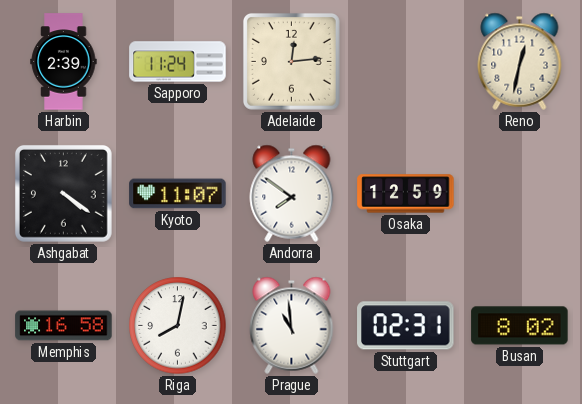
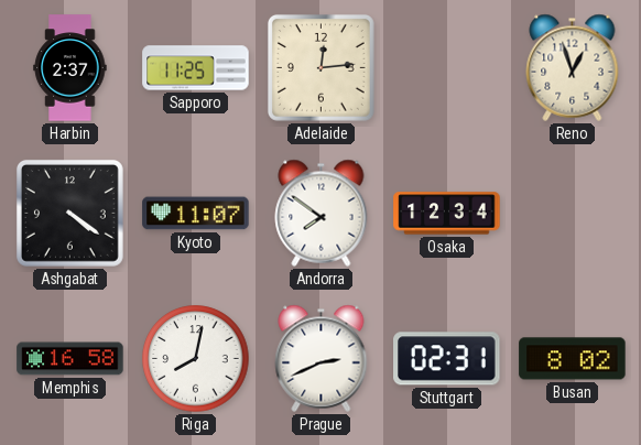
Harbin: 2:39 -> 2:37
Sapporo: 11:24 -> 11:25
Reno: 12:32 -> 12:57
Osaka: 12:59 -> 12:34
Prague: 10:59 -> 2:41
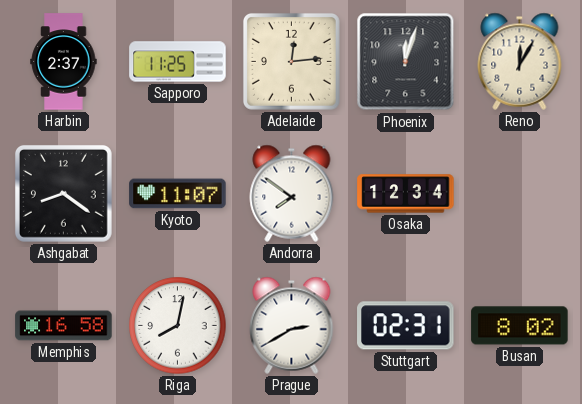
Phoenix: none -> 12:03
Reno: 12:57 -> 12:05
Ashgabat: 4:21 -> 8:21
Prague: 2:41 -> 2:40
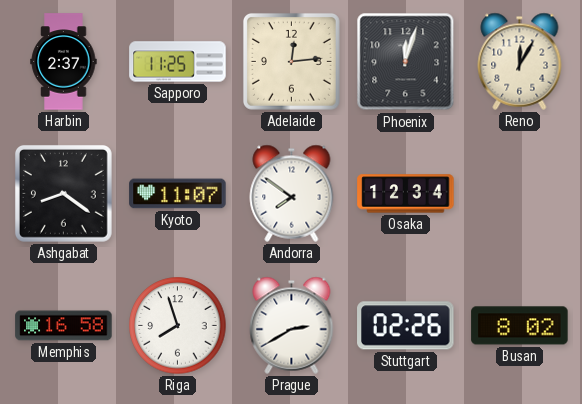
Riga: 8:02 -> 7:57
Stuttgart: 02:31 -> 02:26
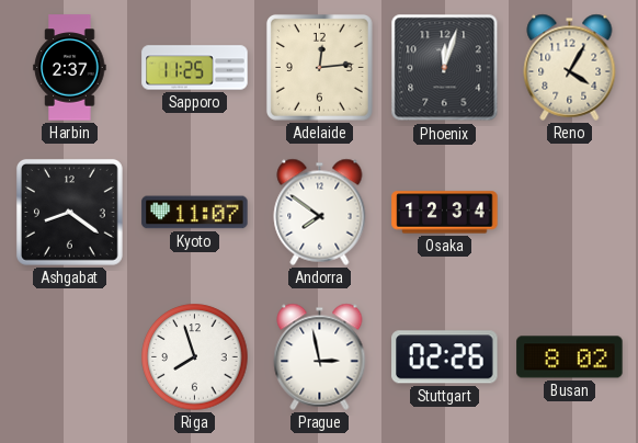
Reno: 12:05 -> 4:05
Memphis: 16:58 -> none
Prague: 2:40 -> 2:58
